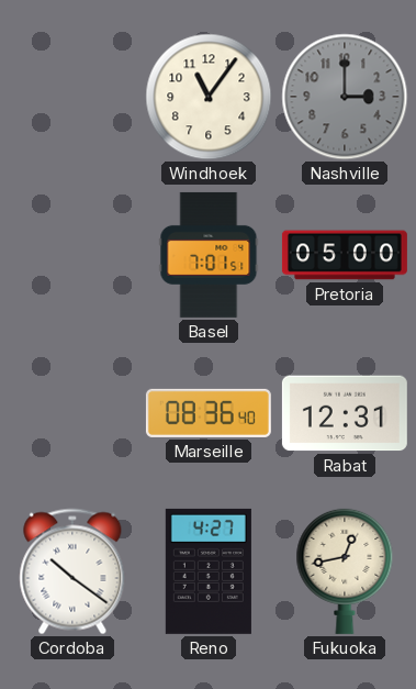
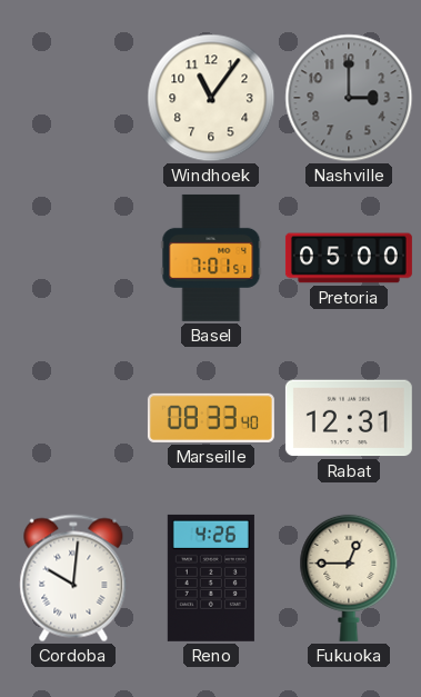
Marseille: 08:36 -> 08:33
Cordoba: 10:21 -> 10:01
Reno: 4:27 -> 4:26
Fukuoka: 12:43 -> 12:45
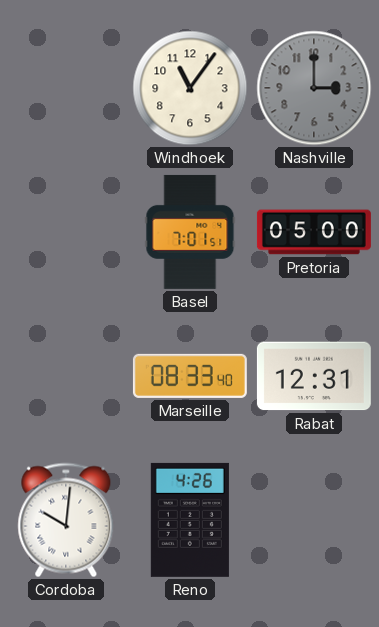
Fukuoka: 12:45 -> none
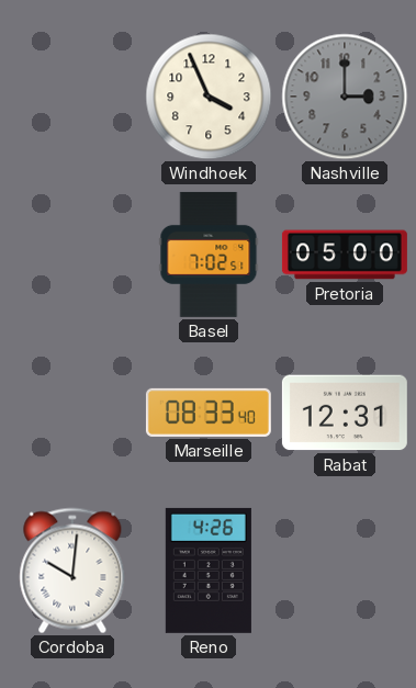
Windhoek: 11:06 -> 3:56
Basel: 7:01 -> 7:02
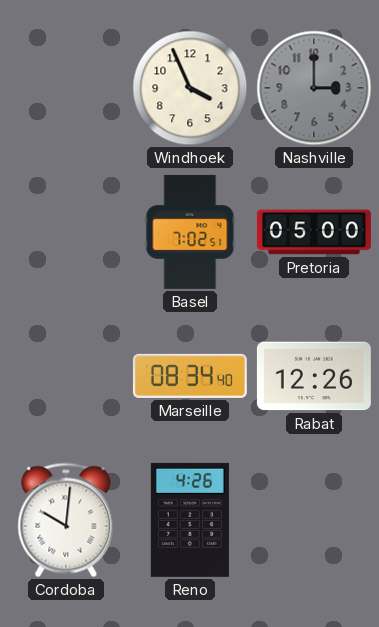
Marseille: 08:33 -> 08:34
Rabat: 12:31 -> 12:26
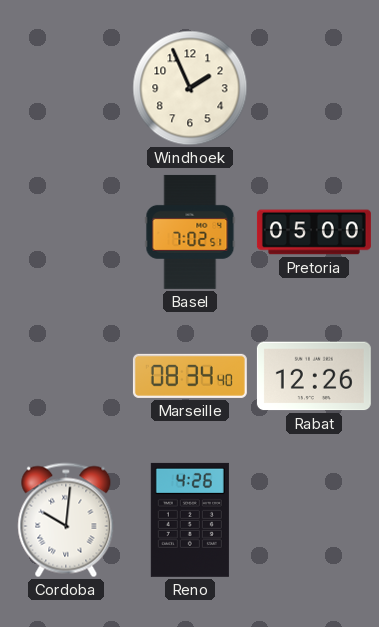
Windhoek: 3:56 -> 1:56
Nashville: 3:00 -> none
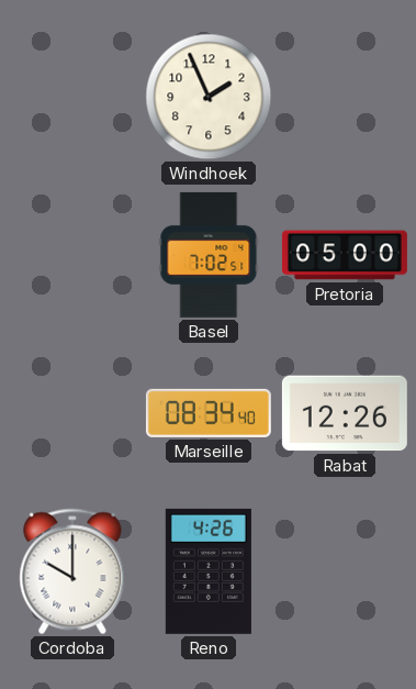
Cordoba: 10:01 -> 10:00
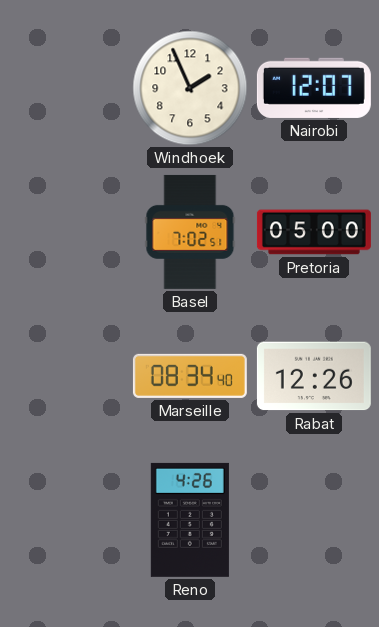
Nairobi: none -> 12:07
Cordoba: 10:00 -> none
